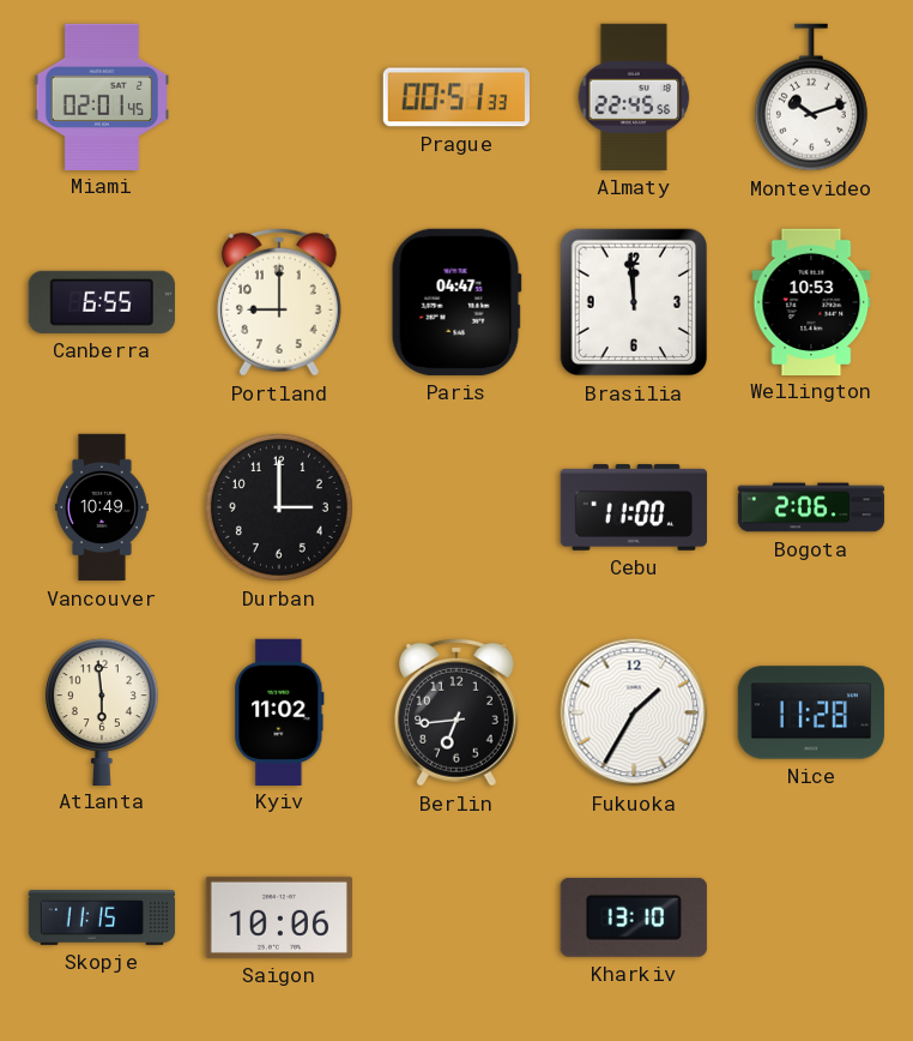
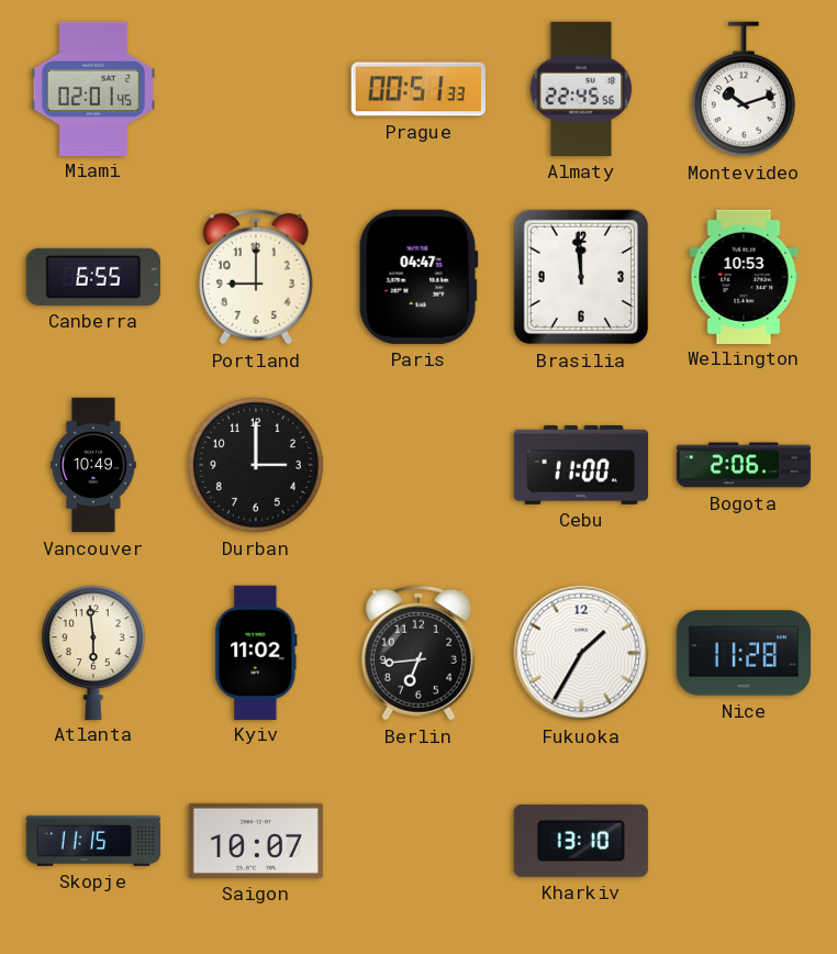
Saigon: 10:06 -> 10:07
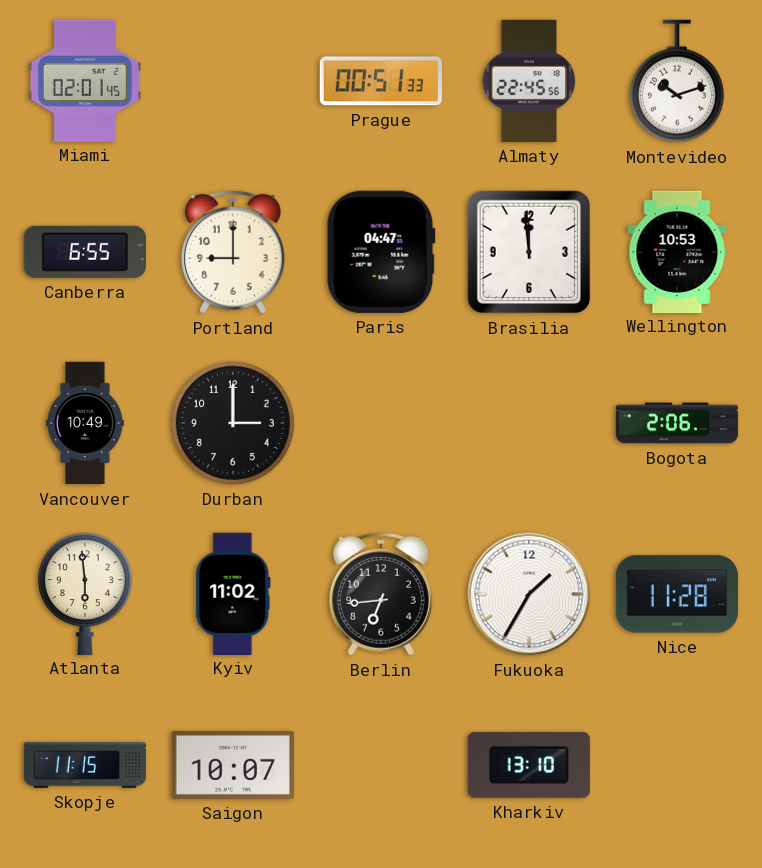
Cebu: 11:00 -> none
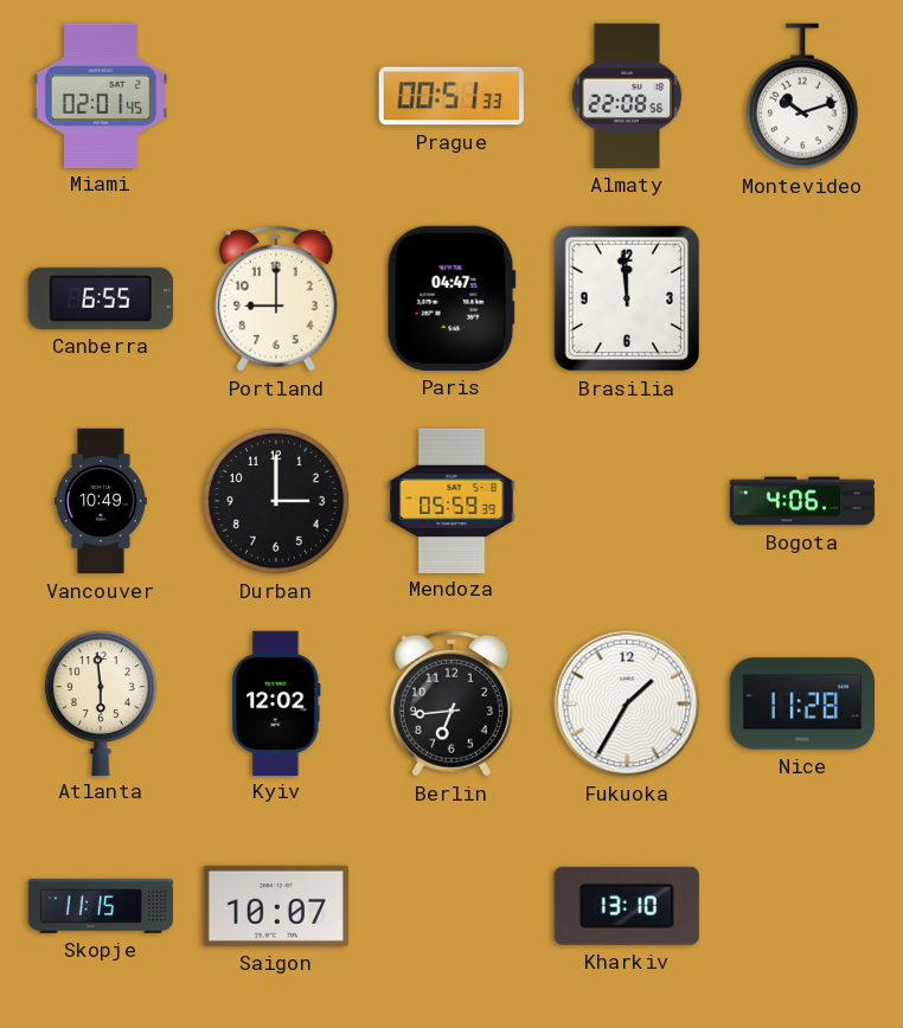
Almaty: 22:45 -> 22:08
Wellington: 10:53 -> none
Mendoza: none -> 05:59
Bogota: 2:06 -> 4:06
Kyiv: 11:02 -> 12:02
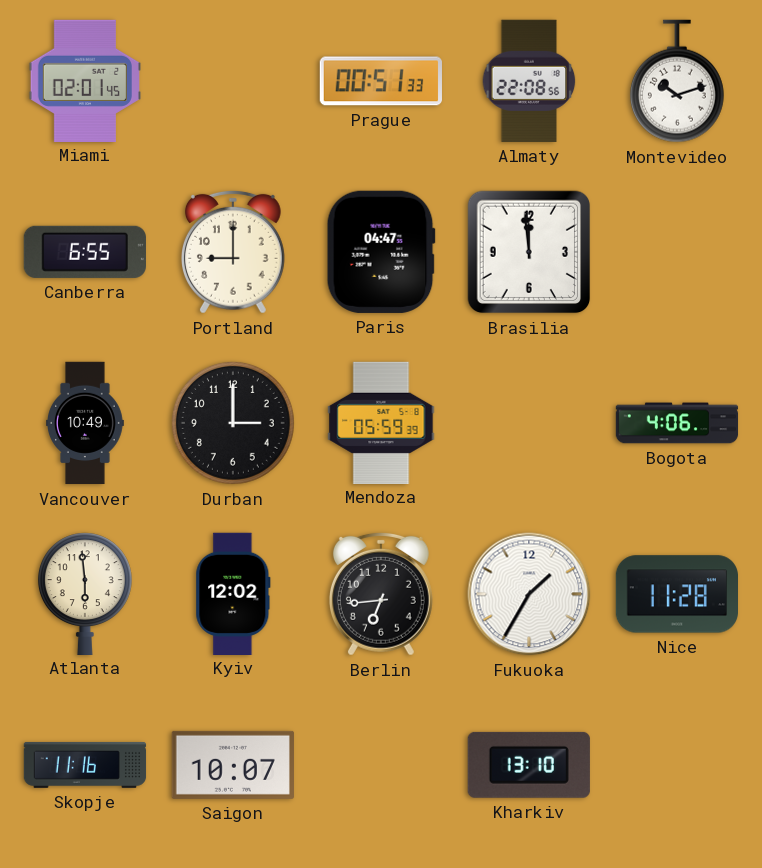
Skopje: 11:15 -> 11:16
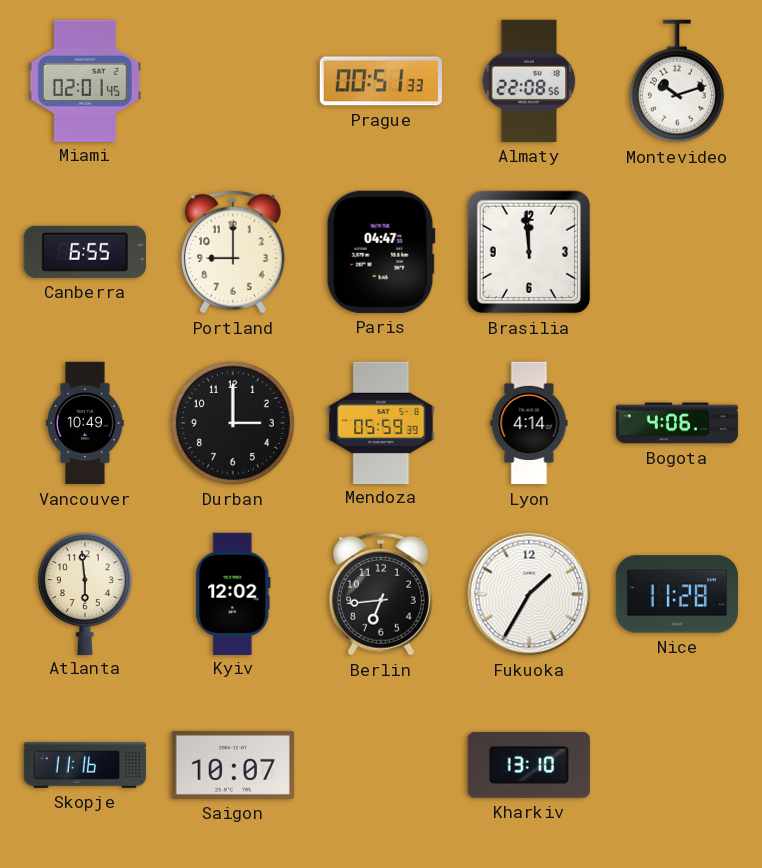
Lyon: none -> 4:14
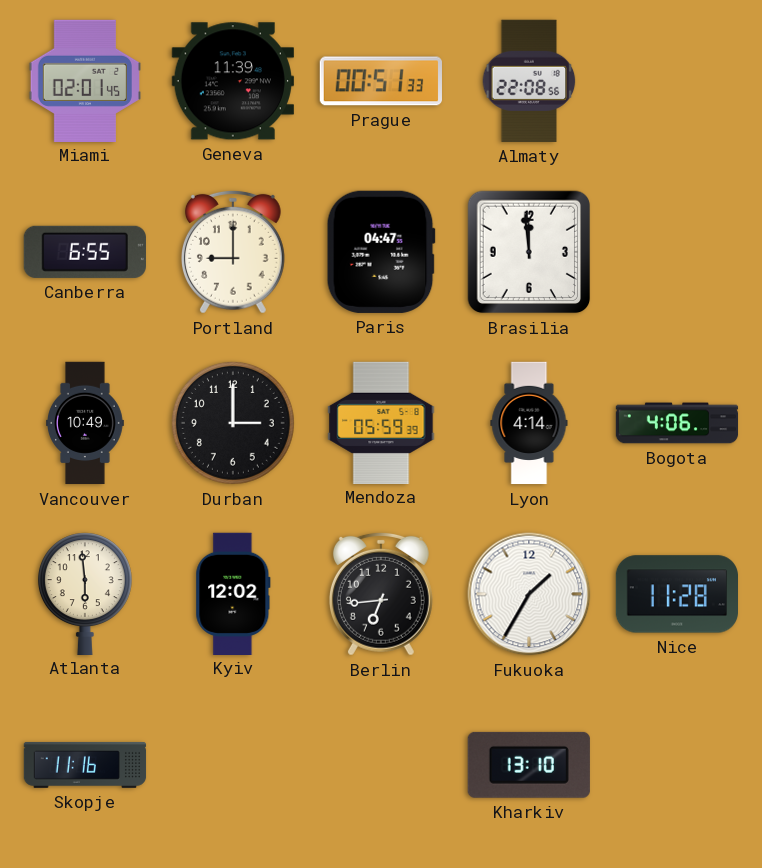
Geneva: none -> 11:39
Montevideo: 10:12 -> none
Saigon: 10:07 -> none
